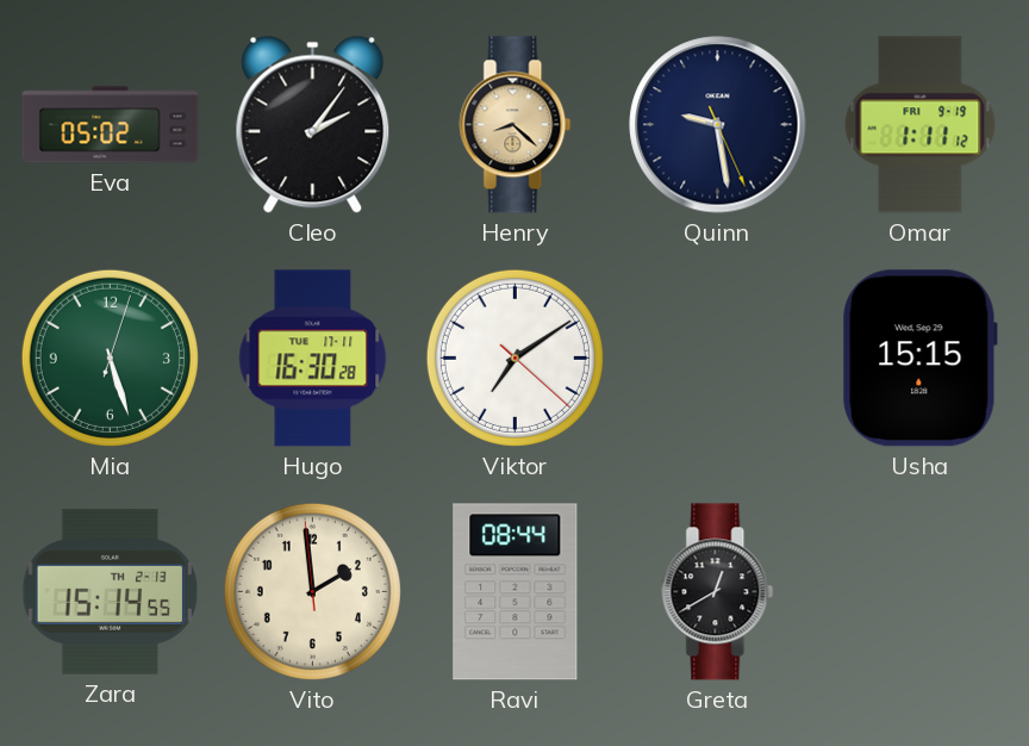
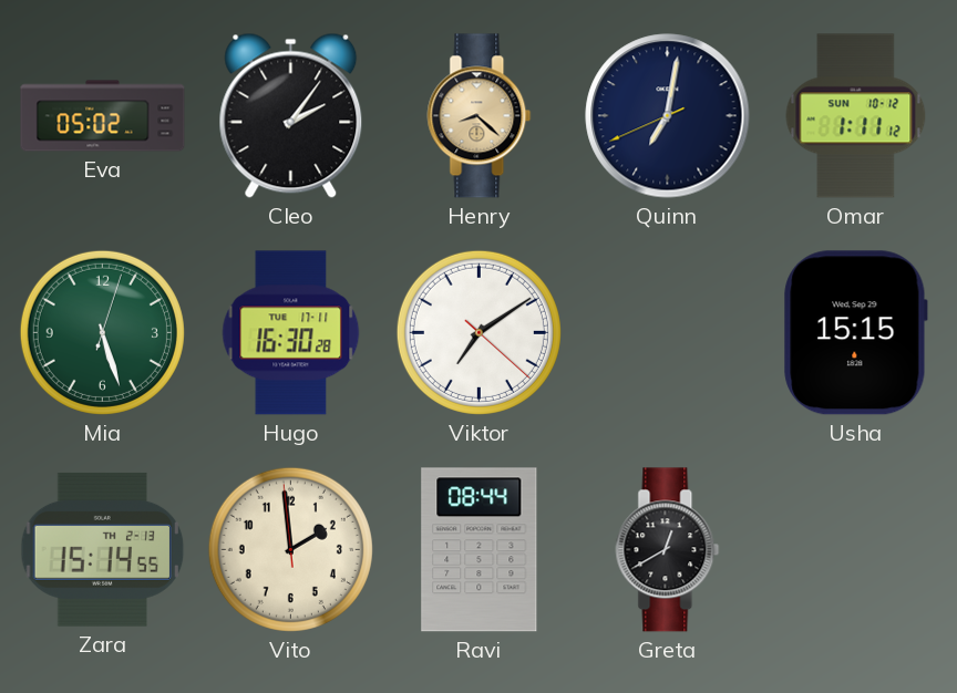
Quinn: 9:28 -> 7:01
Omar date: FRI 9-19 -> SUN 10-12
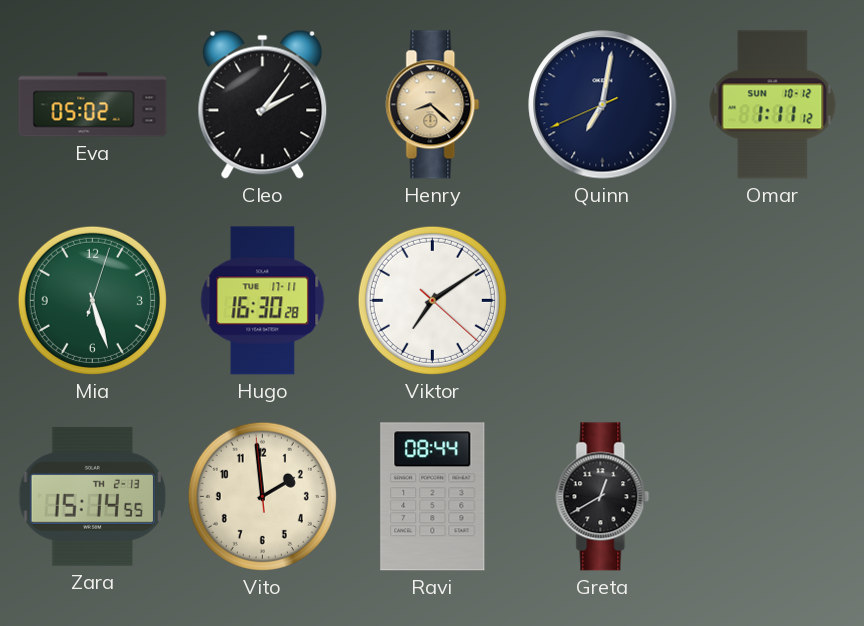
Usha: 15:15 -> none
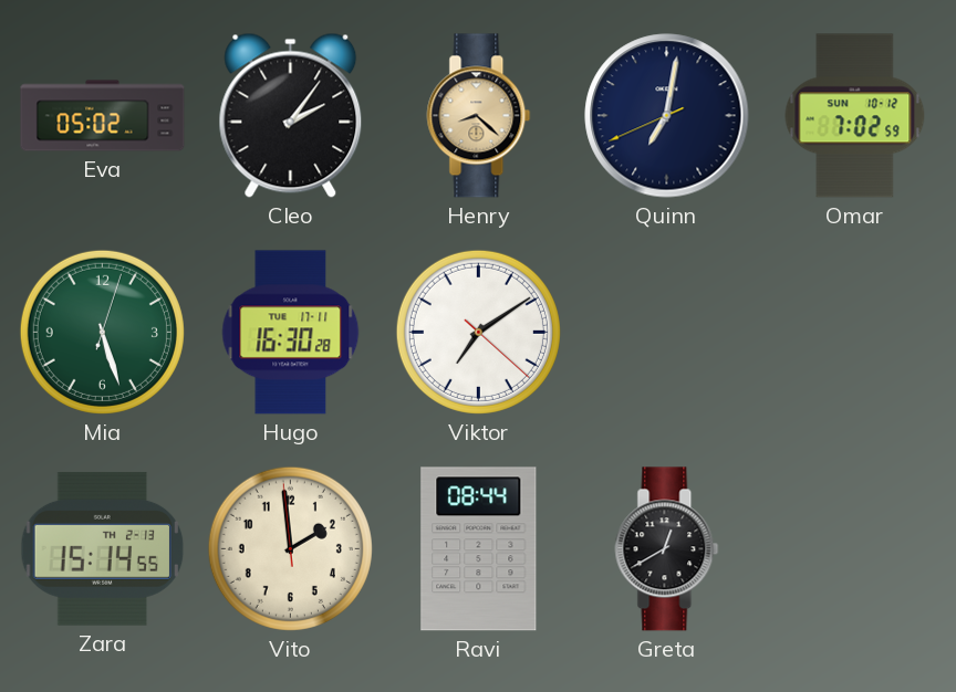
Omar: 1:11 -> 7:02
